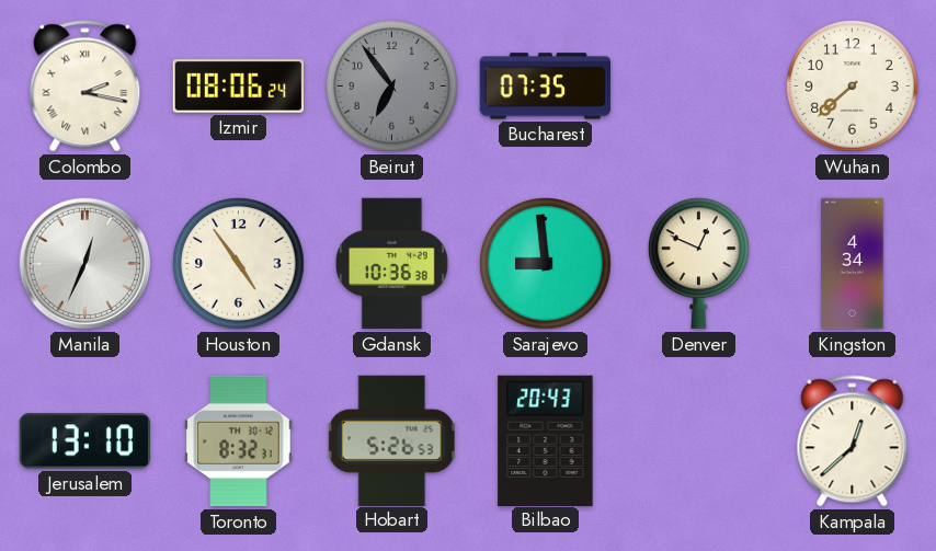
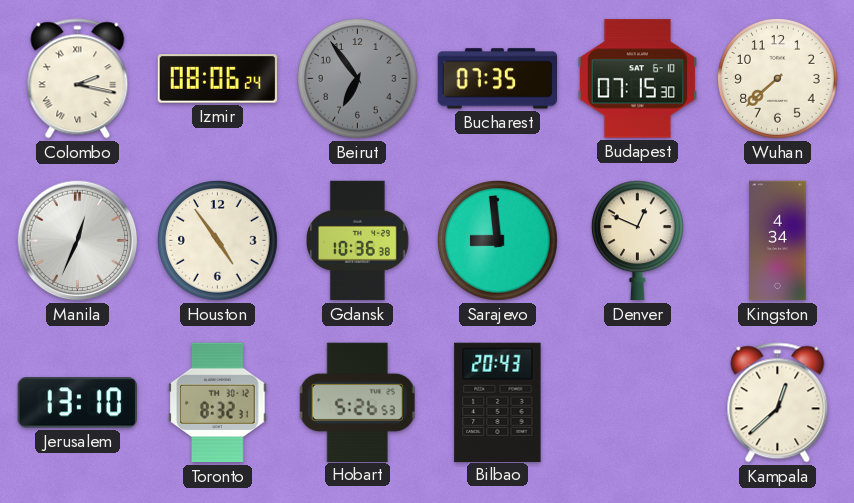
Budapest: none -> 07:15
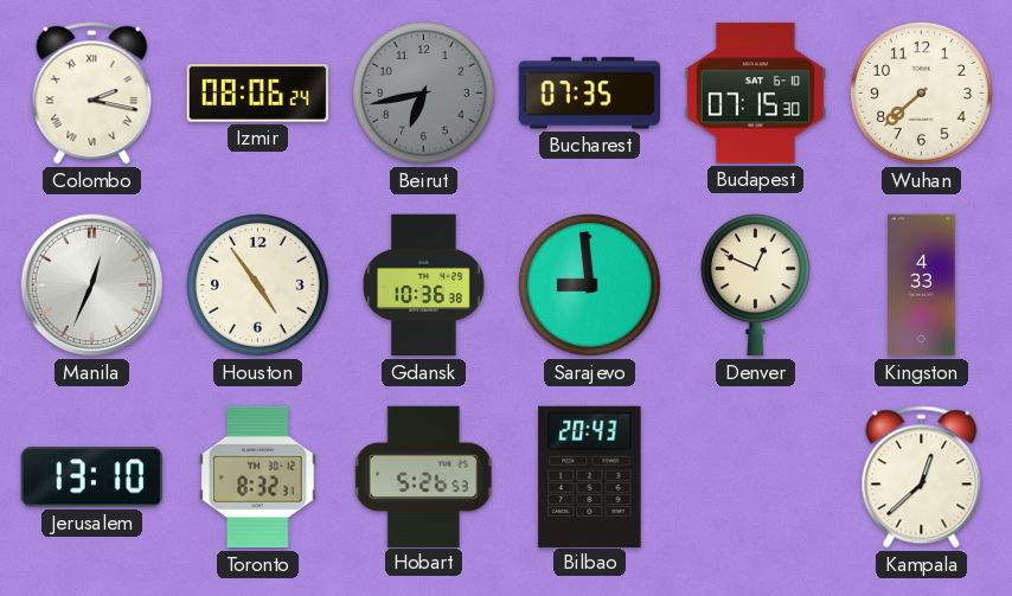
Beirut: 6:54 -> 6:43
Kingston: 4:34 -> 4:33
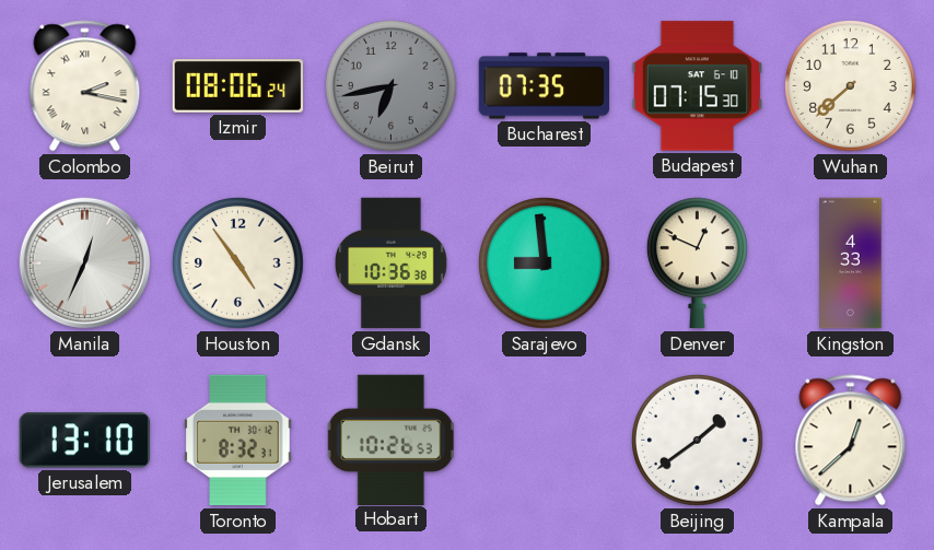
Hobart: 5:26 -> 10:26
Bilbao: 20:43 -> none
Beijing: none -> 1:39
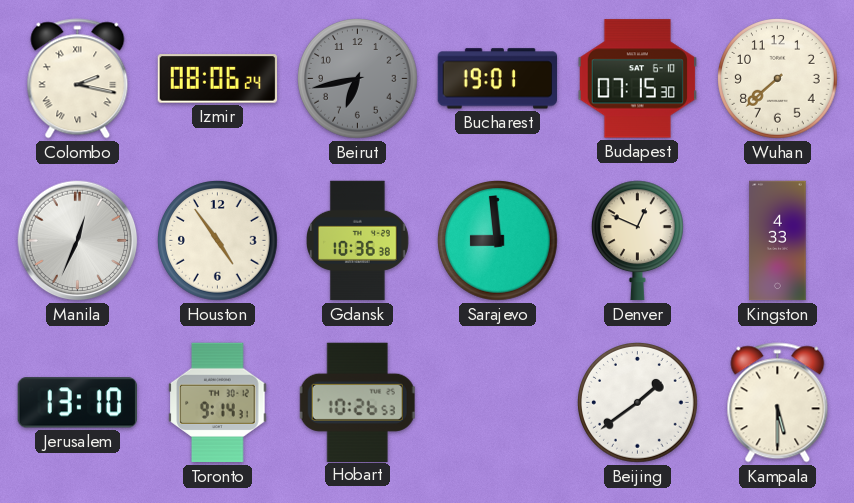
Bucharest: 07:35 -> 19:01
Toronto: 8:32 -> 9:14
Kampala: 12:38 -> 5:30
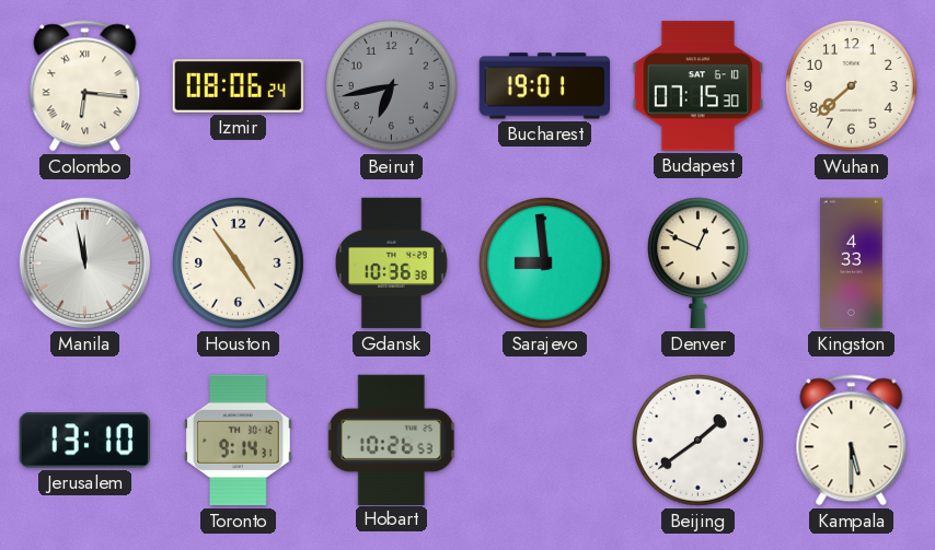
Colombo: 2:17 -> 6:16
Manila: 12:34 -> 11:58
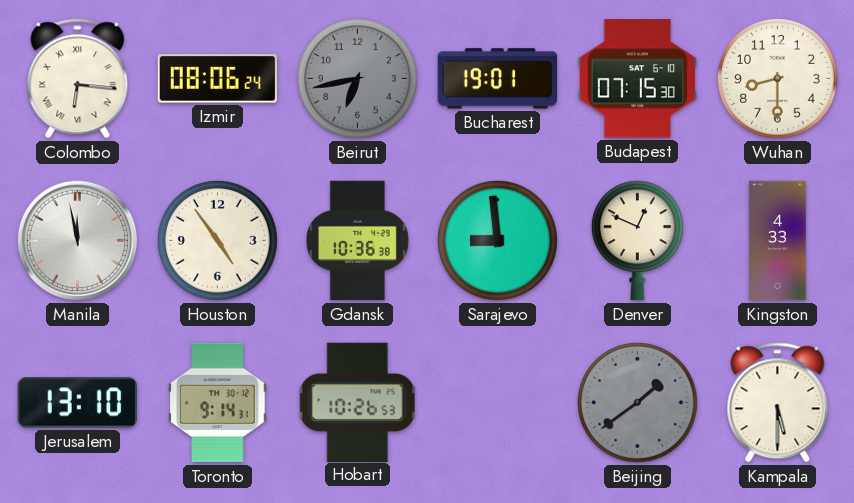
Wuhan: 7:38 -> 8:30
Beijing dial: white -> grey
